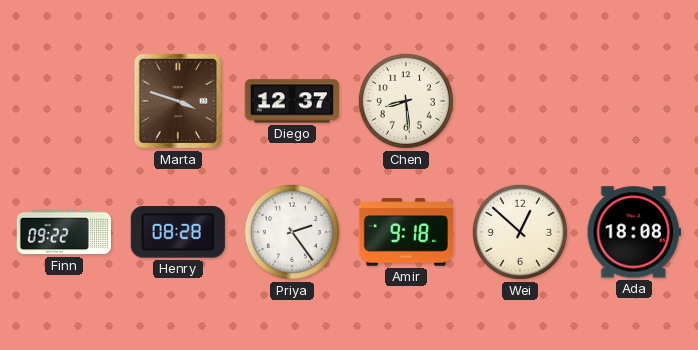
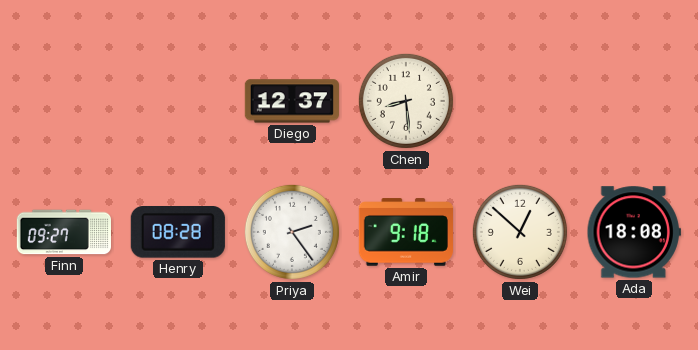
Marta: 3:48 -> none
Finn: 09:22 -> 09:27
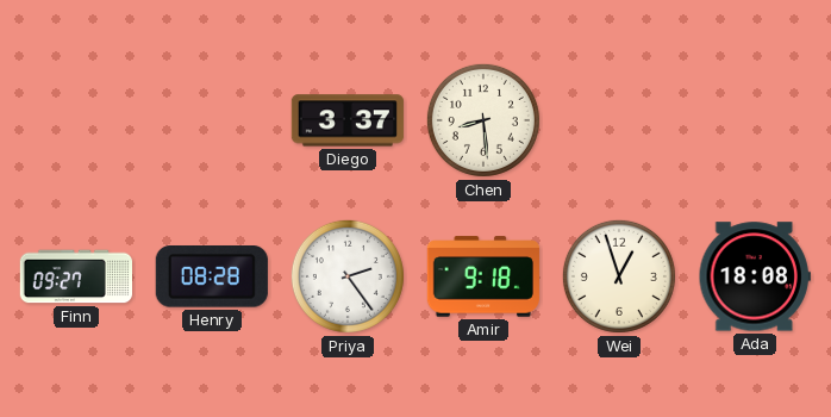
Diego: 12:37 -> 3:37
Wei: 12:52 -> 12:57
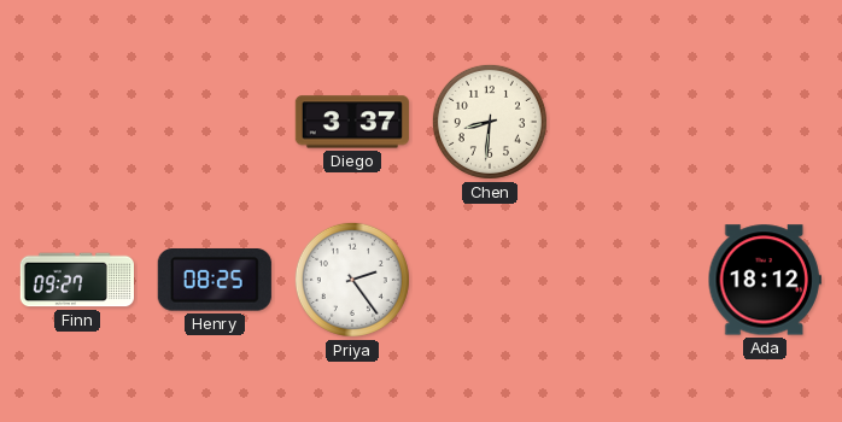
Chen: 8:29 -> 8:31
Henry: 08:28 -> 08:25
Amir: 9:18 -> none
Wei: 12:57 -> none
Ada: 18:08 -> 18:12
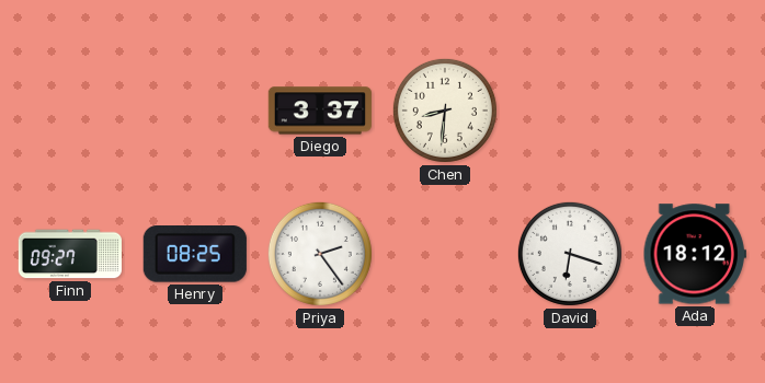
David: none -> 6:18
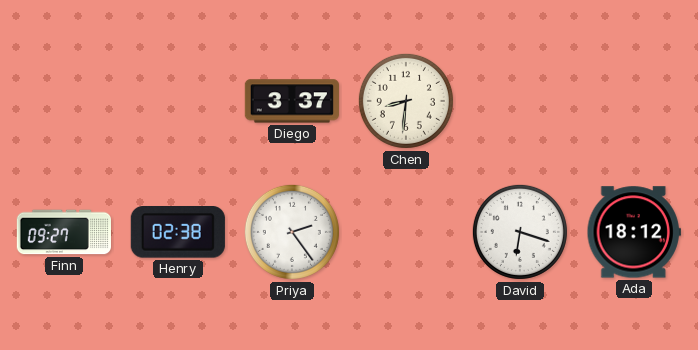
Henry: 08:25 -> 02:38
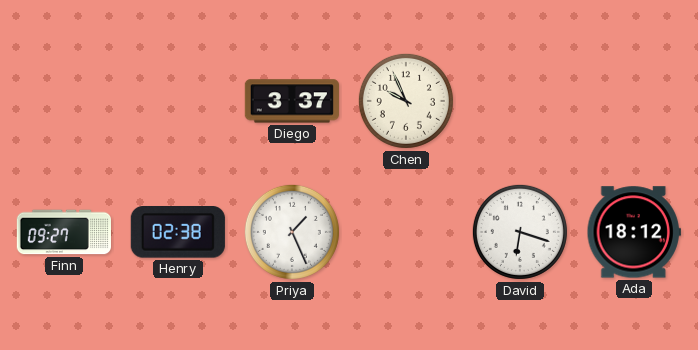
Chen: 8:31 -> 9:56
Priya: 2:24 -> 1:26
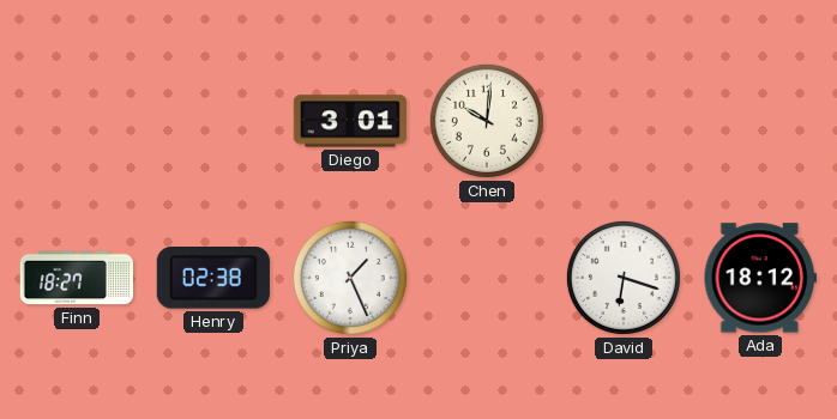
Diego: 3:37 -> 3:01
Chen: 9:56 -> 10:01
Finn: 09:27 -> 18:27
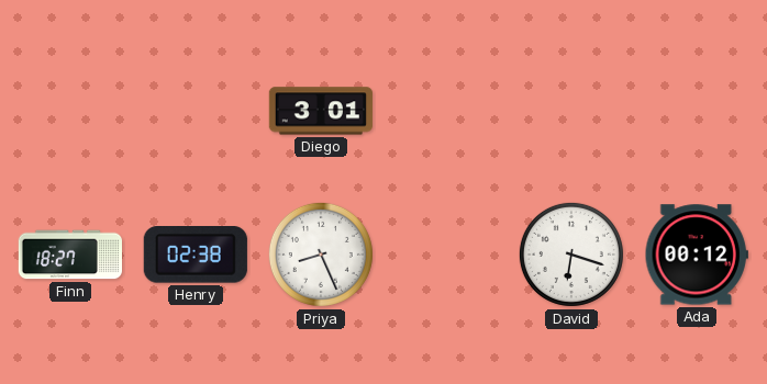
Chen: 10:01 -> none
Priya: 1:26 -> 8:26
Ada: 18:12 -> 00:12
